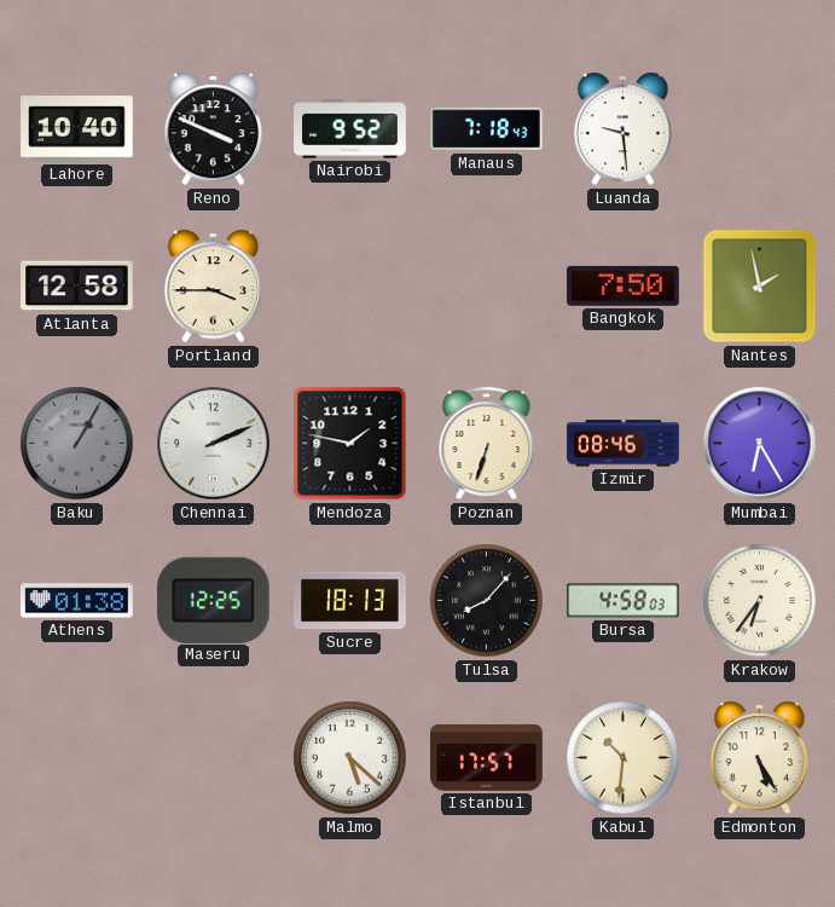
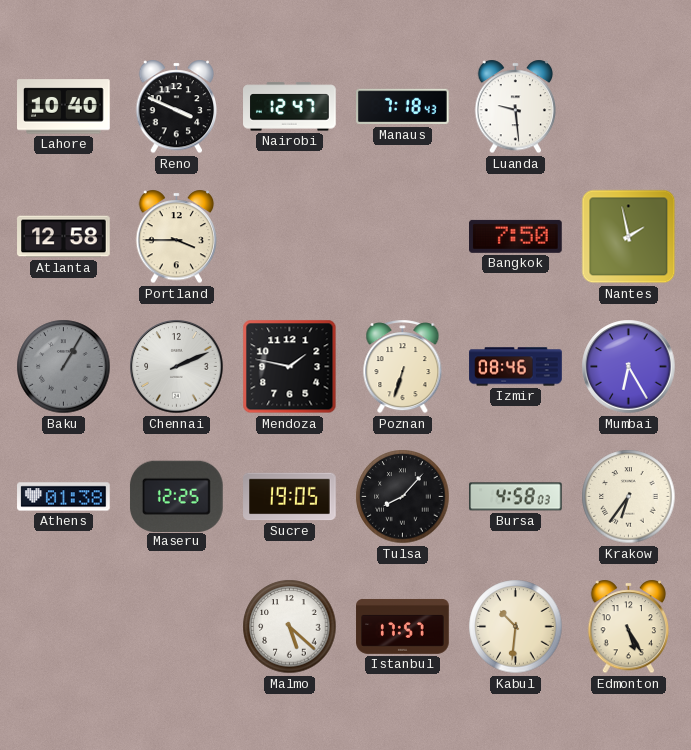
Nairobi: 9:52 -> 12:47
Sucre: 18:13 -> 19:05
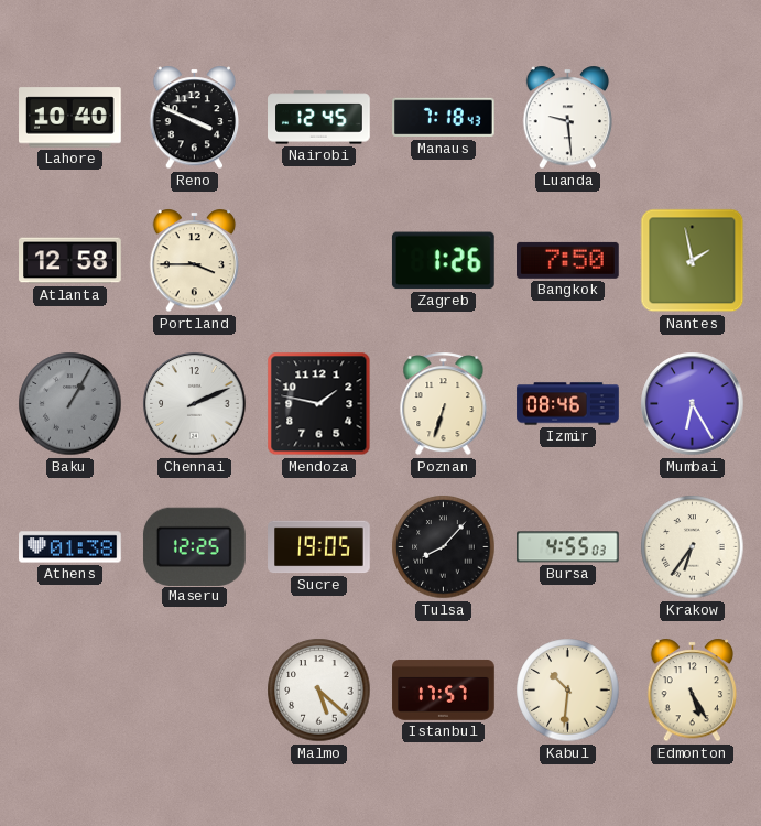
Nairobi: 12:47 -> 12:45
Zagreb: none -> 1:26
Bursa: 4:58 -> 4:55
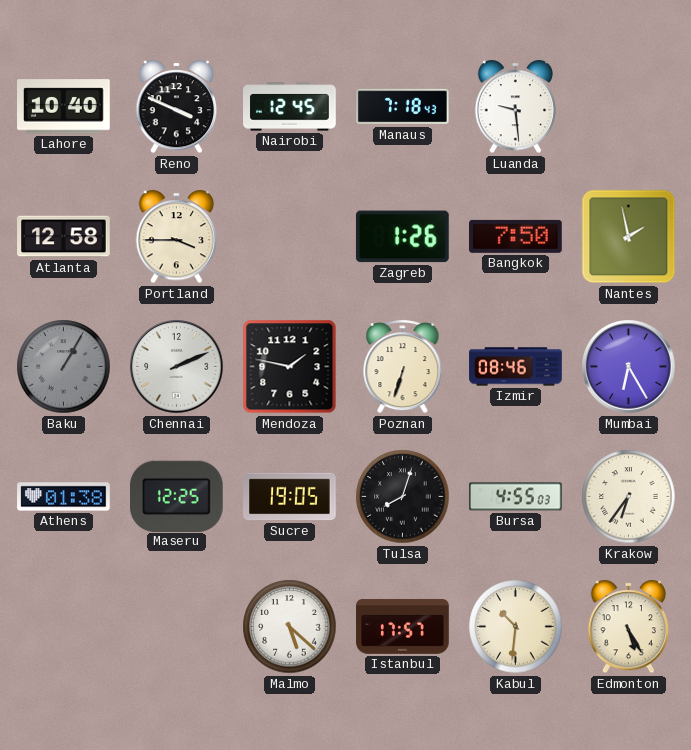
Tulsa: 8:07 -> 8:03
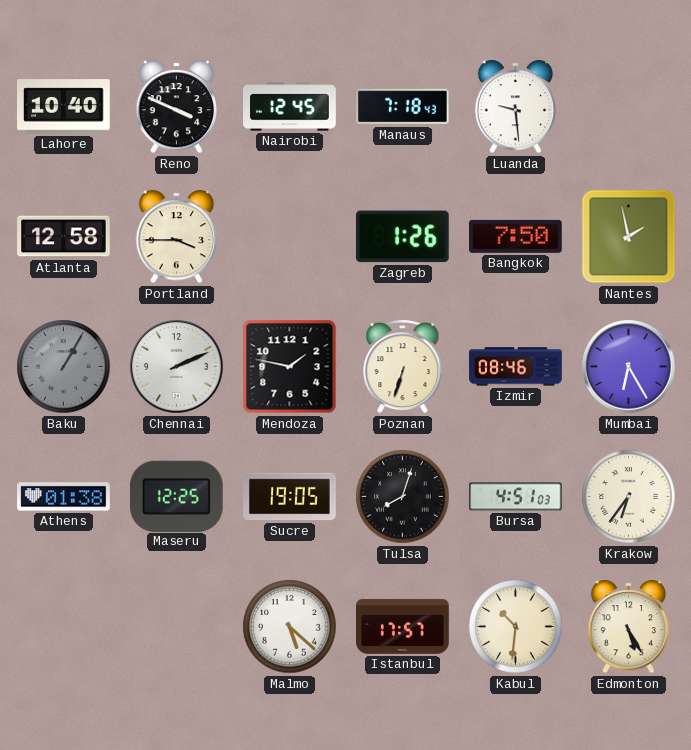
Bursa: 4:55 -> 4:51
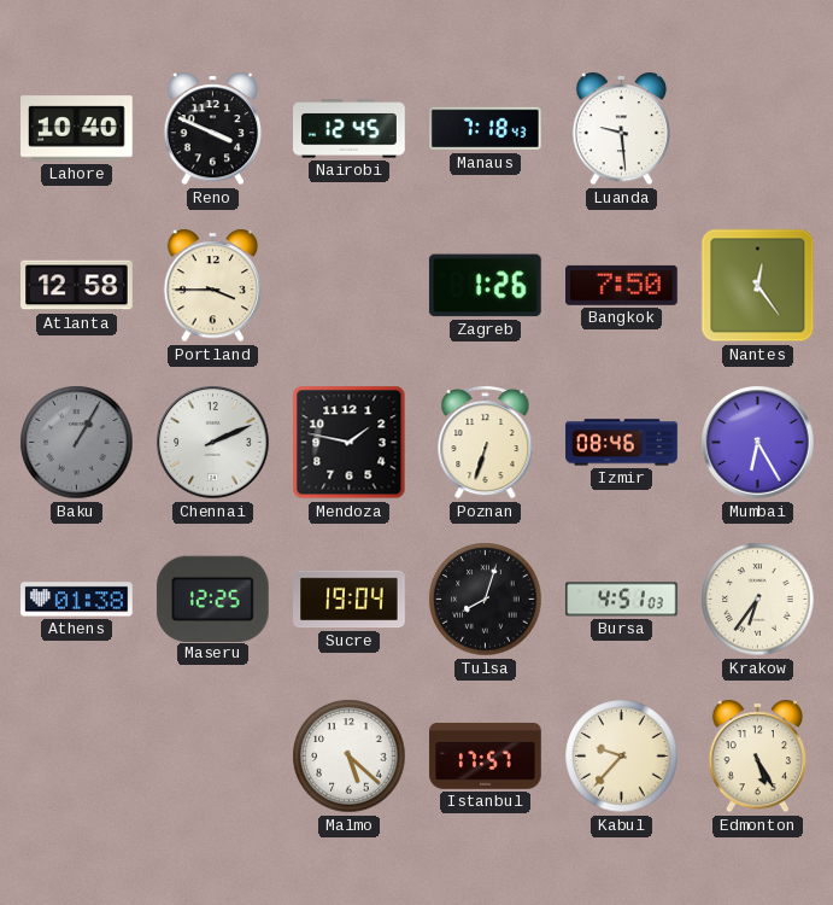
Nantes: 1:58 -> 12:24
Sucre: 19:05 -> 19:04
Kabul: 10:31 -> 9:37
